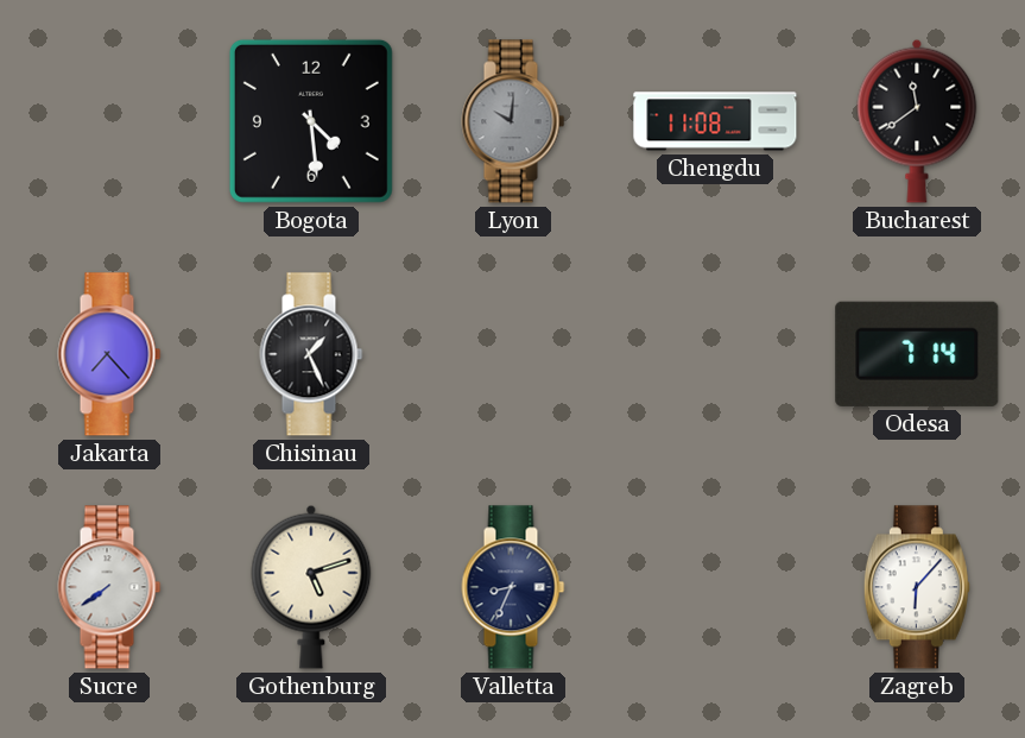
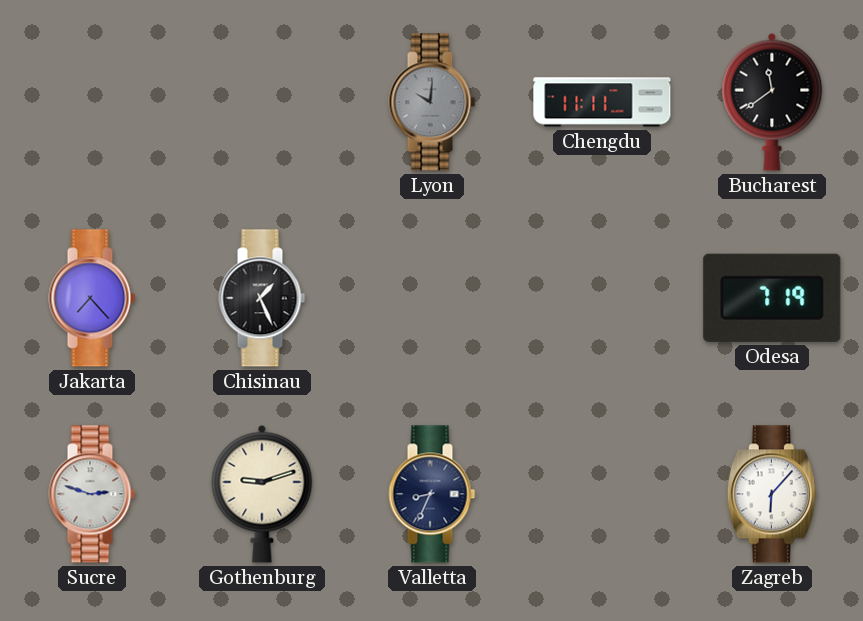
Bogota: 4:29 -> none
Chengdu: 11:08 -> 11:11
Odesa: 7:14 -> 7:19
Sucre: 7:39 -> 2:48
Gothenburg: 5:12 -> 9:12
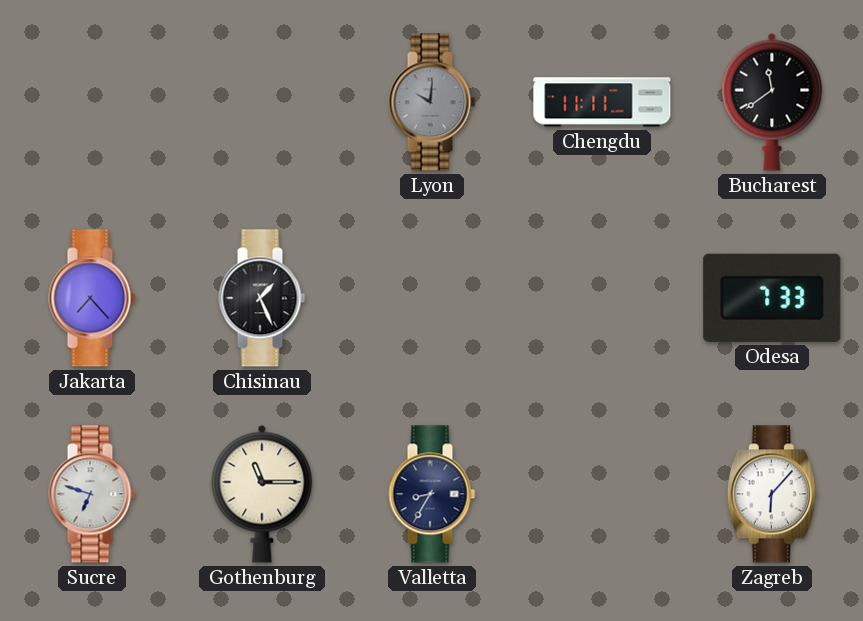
Odesa: 7:19 -> 7:33
Sucre: 2:48 -> 6:48
Gothenburg: 9:12 -> 11:15
Valletta: 8:34 -> 8:35
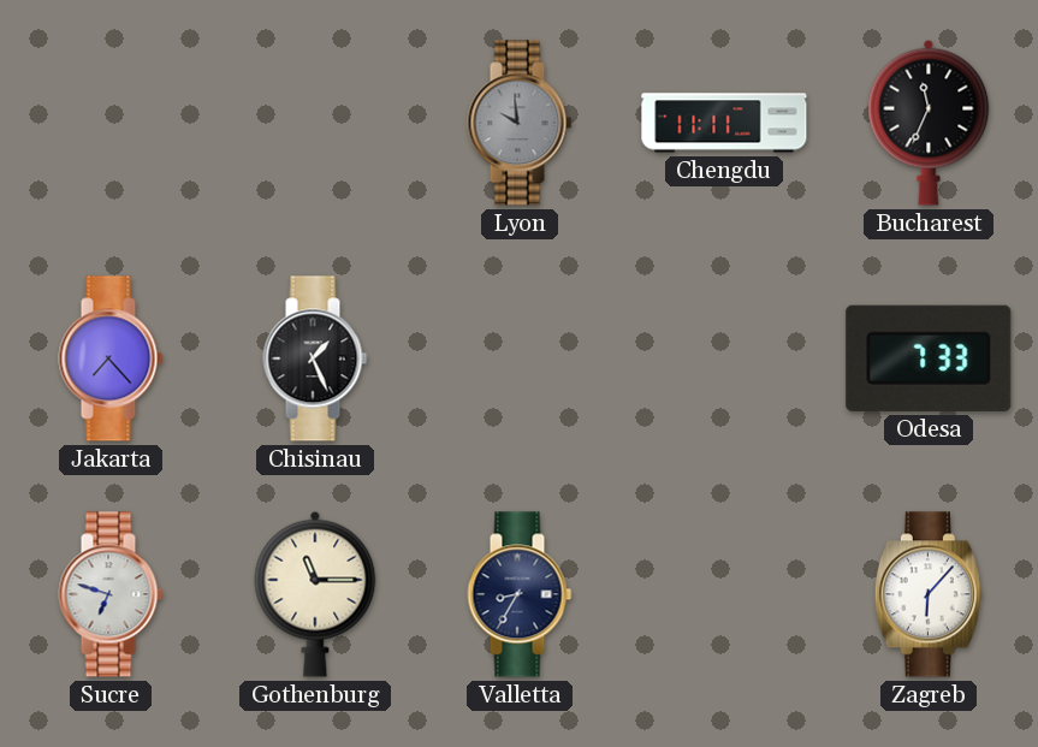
Lyon: 10:01 -> 9:59
Bucharest: 11:39 -> 11:34
